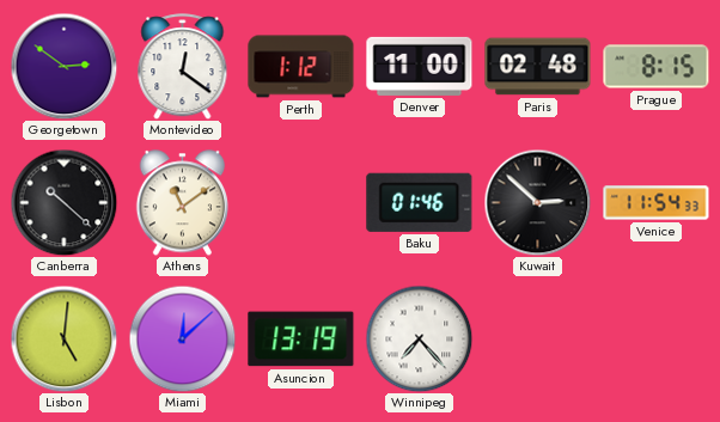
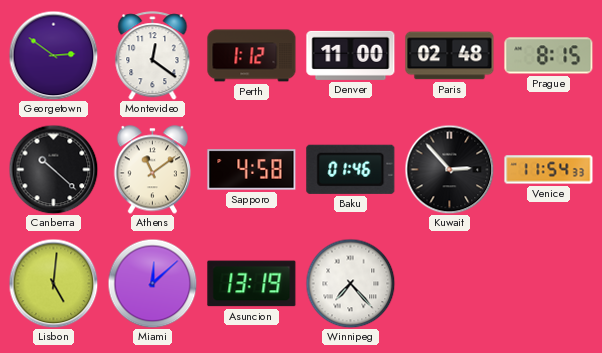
Sapporo: none -> 4:58
Kuwait: 2:52 -> 2:53
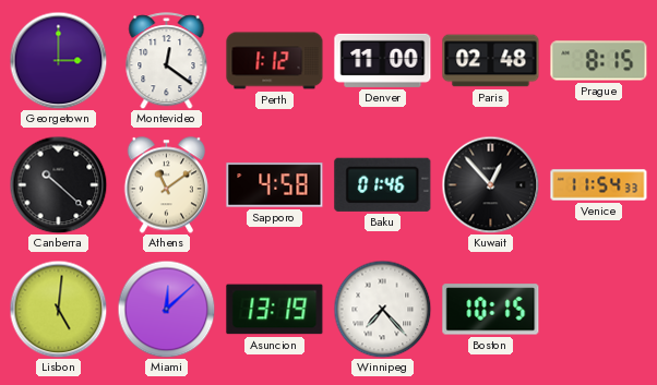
Georgetown: 2:51 -> 3:00
Kuwait: 2:53 -> 12:53
Boston: none -> 10:15
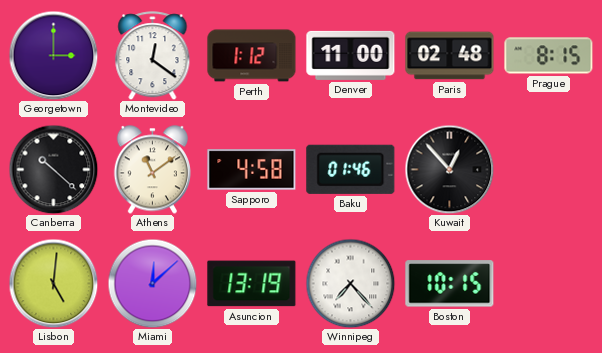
Venice: 11:54 -> none
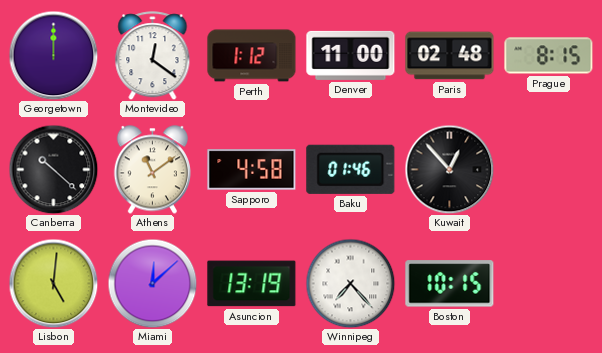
Georgetown: 3:00 -> 12:00
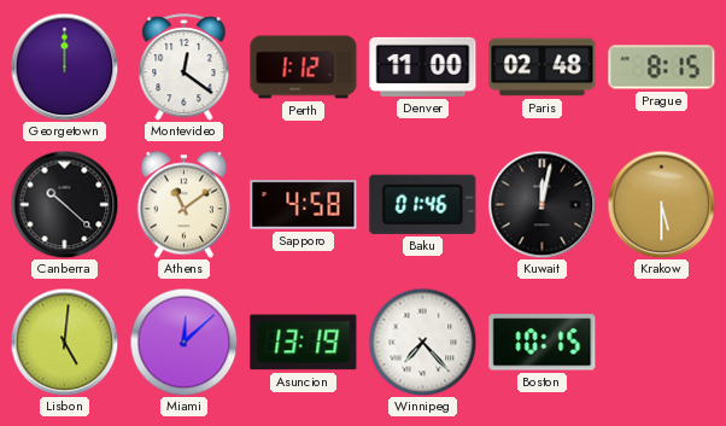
Kuwait: 12:53 -> 12:02
Krakow: none -> 5:30
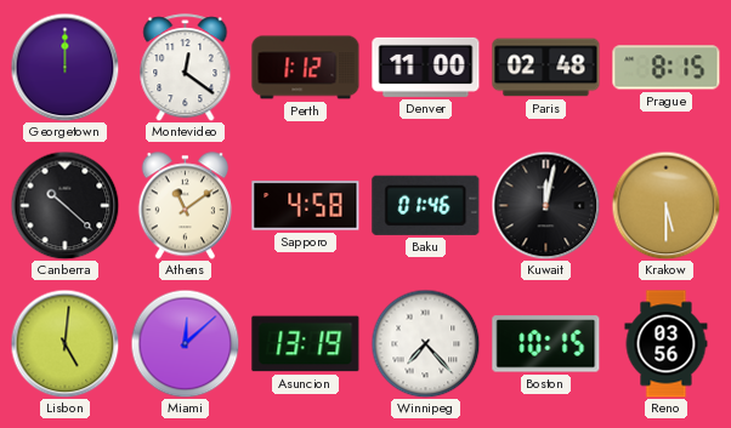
Reno: none -> 03:56
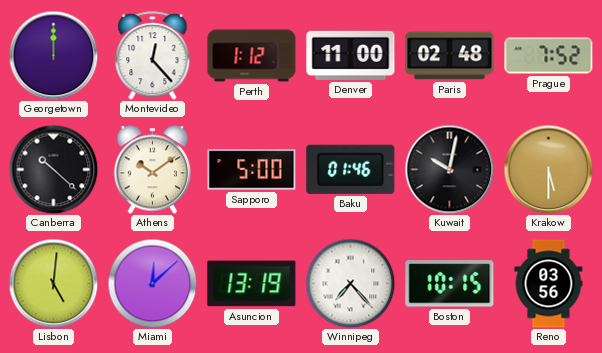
Montevideo: 12:21 -> 12:23
Prague: 8:15 -> 7:52
Athens: 11:09 -> 10:09
Sapporo: 4:58 -> 5:00
Kuwait: 12:02 -> 10:02
